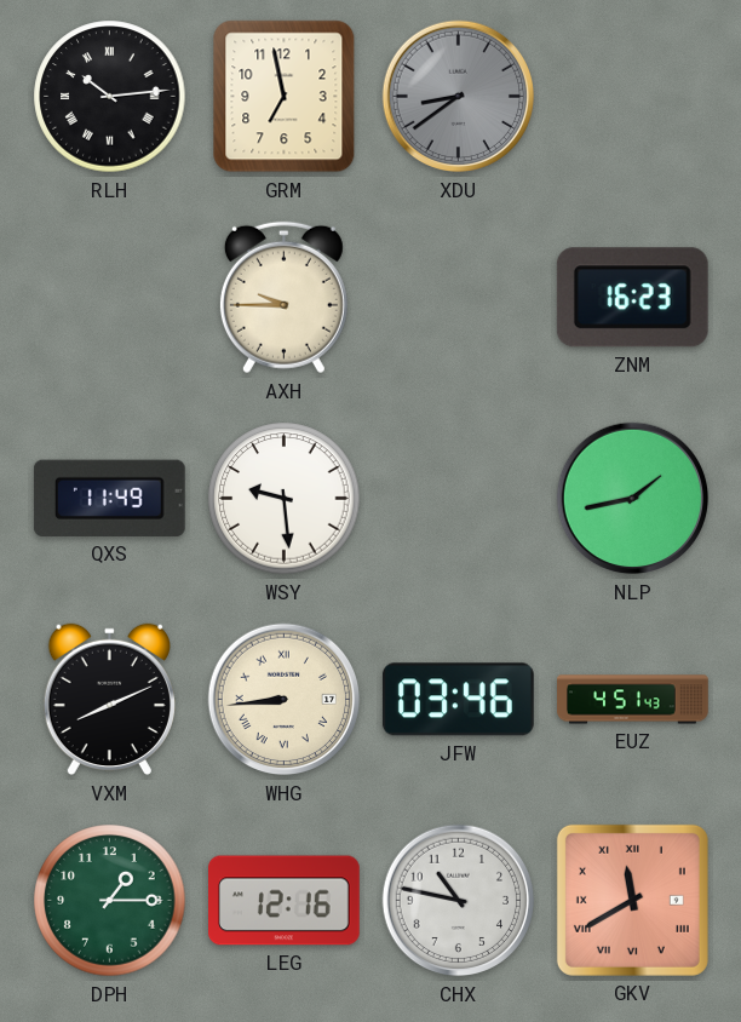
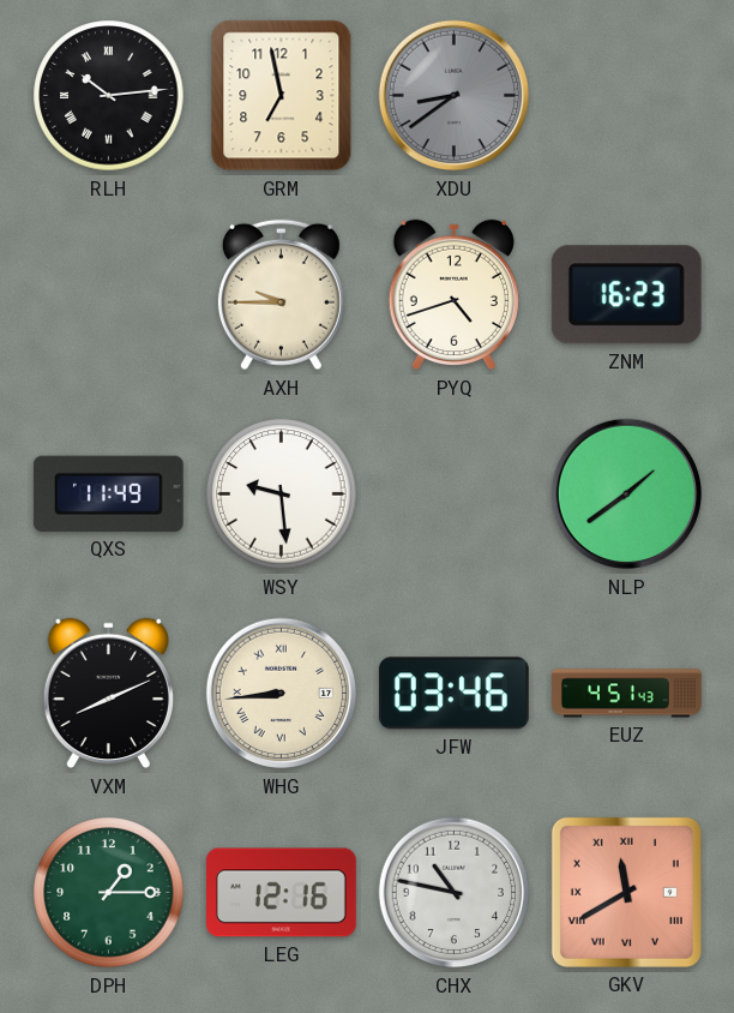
PYQ: none -> 4:42
NLP: 1:43 -> 1:39
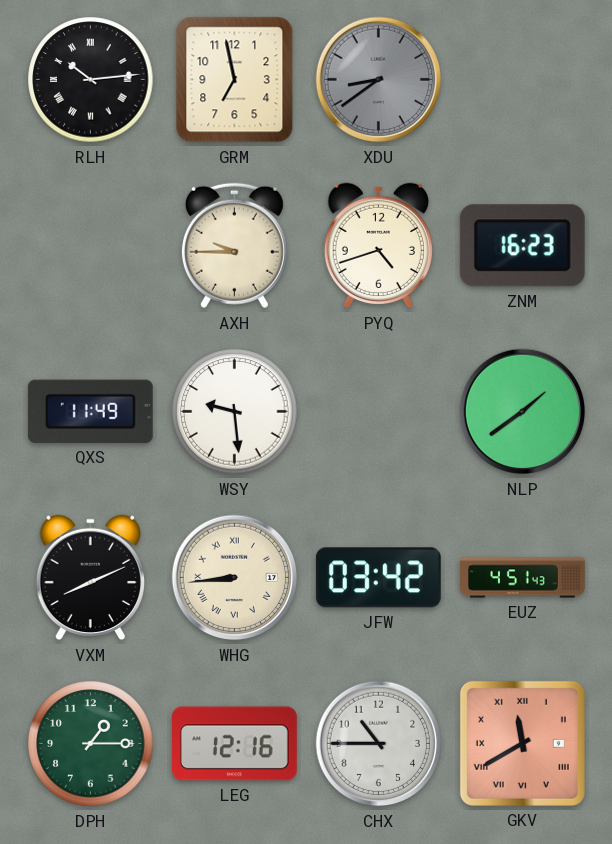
JFW: 03:46 -> 03:42
CHX: 10:47 -> 10:45
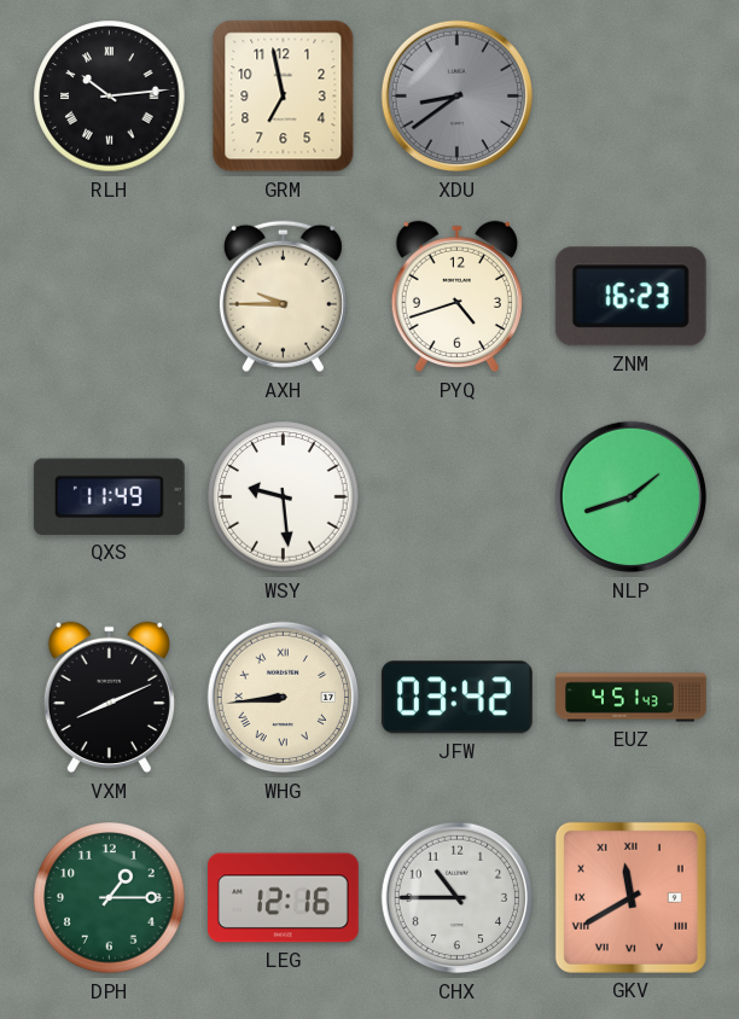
NLP: 1:39 -> 1:42
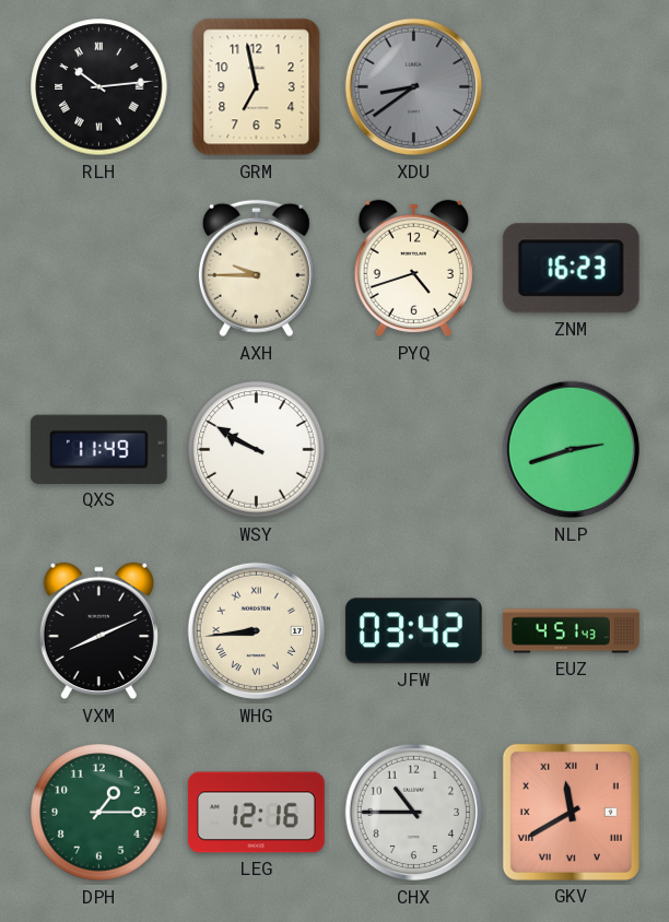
WSY: 9:29 -> 9:50
NLP: 1:42 -> 2:42
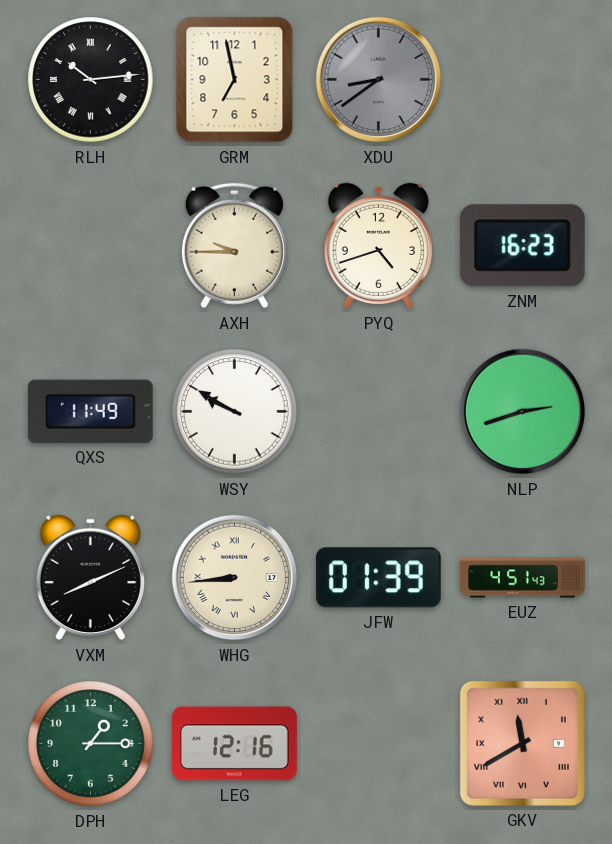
JFW: 03:42 -> 01:39
CHX: 10:45 -> none
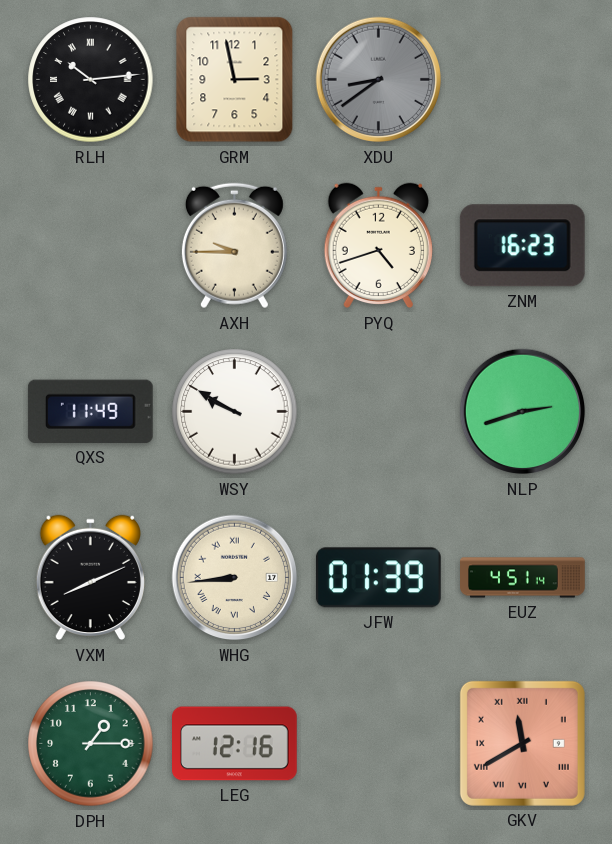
GRM: 6:58 -> 2:58
EUZ: 4:51:43 -> 4:51:14
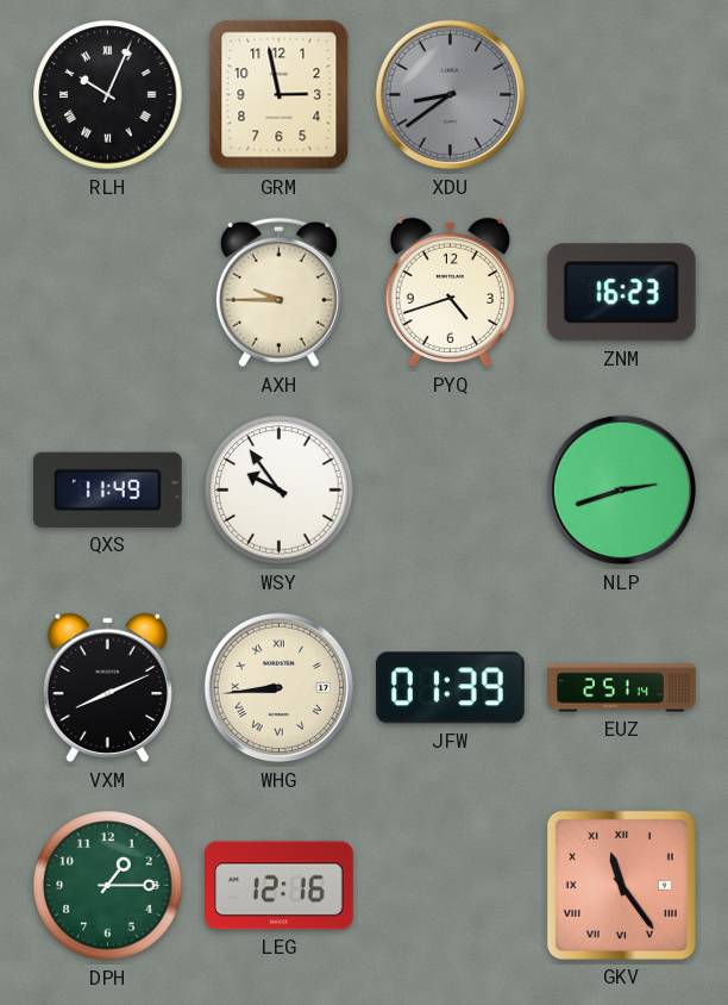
RLH: 10:14 -> 10:04
WSY: 9:50 -> 9:54
EUZ: 4:51 -> 2:51
GKV: 11:40 -> 11:24
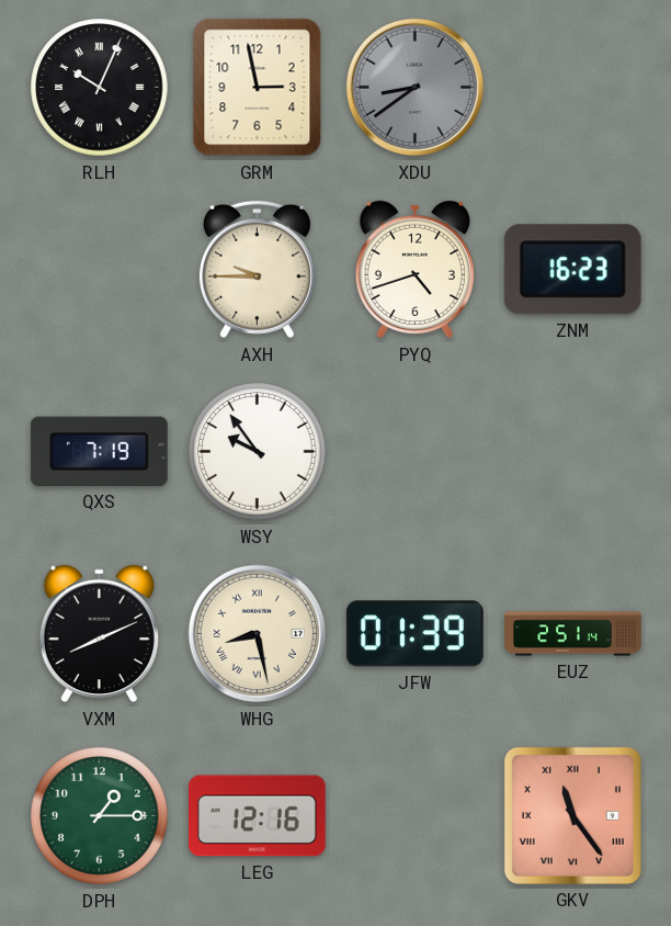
QXS: 11:49 -> 7:19
NLP: 2:42 -> none
WHG: 8:44 -> 8:28
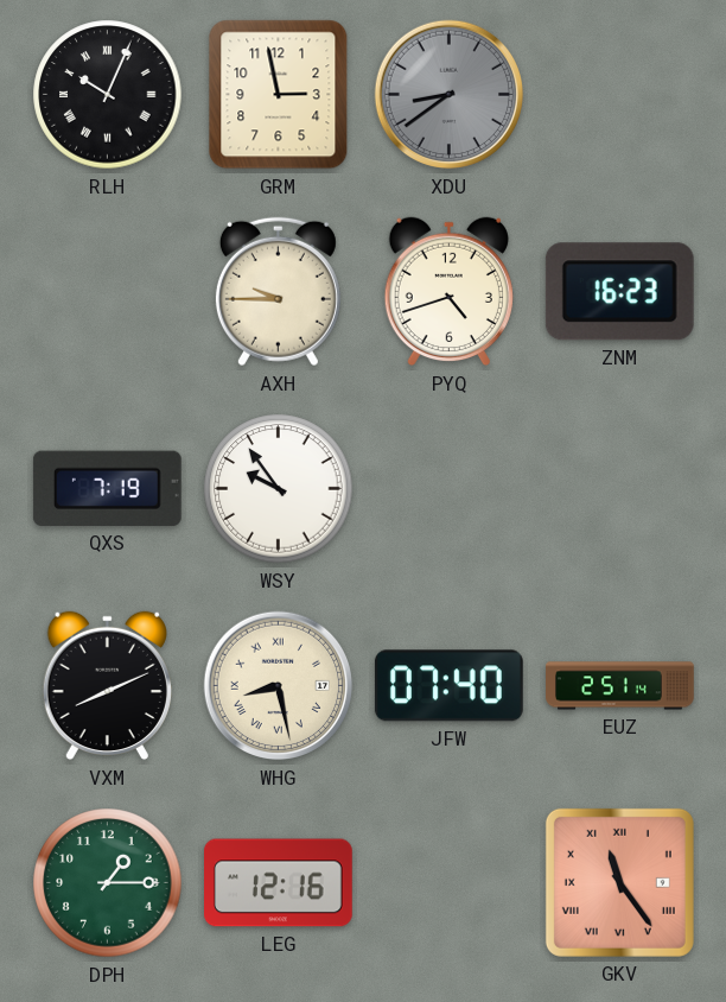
JFW: 01:39 -> 07:40
